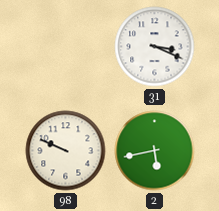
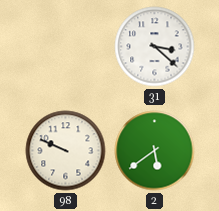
31: 3:19 -> 3:22
2: 5:43 -> 5:39
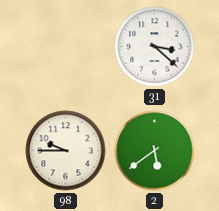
98: 9:49 -> 9:45
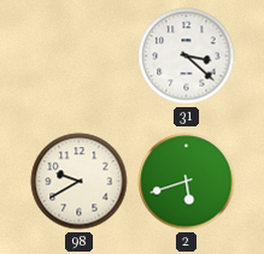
98: 9:45 -> 9:40
2: 5:39 -> 5:42
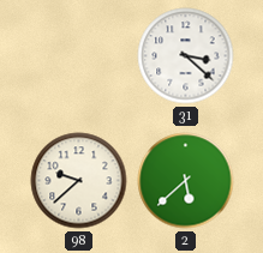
98: 9:40 -> 9:38
2: 5:42 -> 5:38
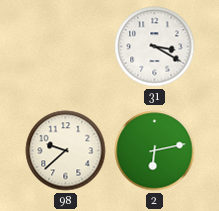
31: 3:22 -> 3:20
2: 5:38 -> 6:13
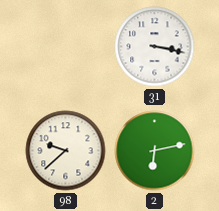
31: 3:20 -> 3:17
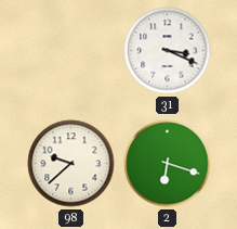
31: 3:17 -> 3:19
2: 6:13 -> 6:18
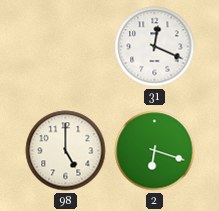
31: 3:19 -> 12:19
98: 9:38 -> 5:00
